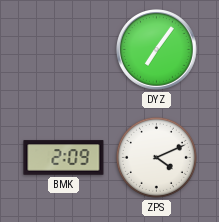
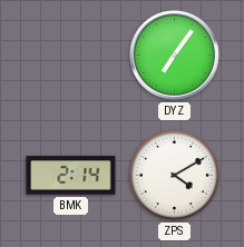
BMK: 2:09 -> 2:14
ZPS: 4:11 -> 4:10
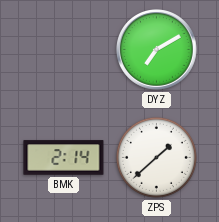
DYZ: 7:06 -> 7:10
ZPS: 4:10 -> 1:38
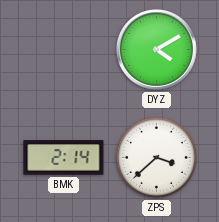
DYZ: 7:10 -> 4:10
ZPS: 1:38 -> 3:38
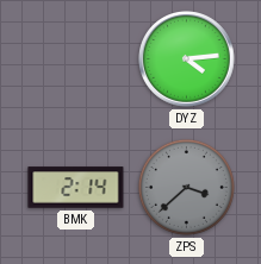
DYZ: 4:10 -> 4:14
ZPS dial: white -> grey
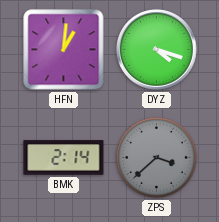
HFN: none -> 1:01
DYZ: 4:14 -> 4:18
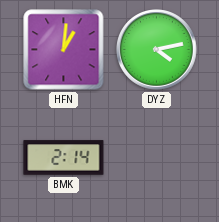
DYZ: 4:18 -> 4:13
ZPS: 3:38 -> none
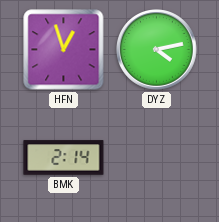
HFN: 1:01 -> 12:57
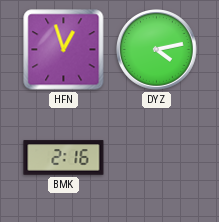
BMK: 2:14 -> 2:16
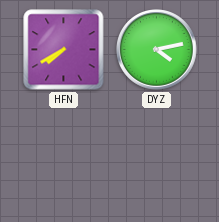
HFN: 12:57 -> 7:40
BMK: 2:16 -> none
